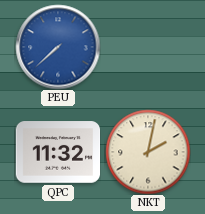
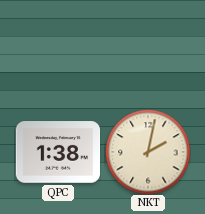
PEU: 7:38 -> none
QPC: 11:32 -> 1:38
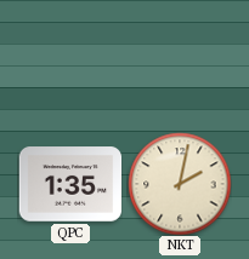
QPC: 1:38 -> 1:35
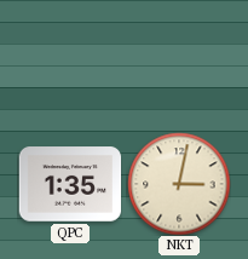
NKT: 2:02 -> 3:02
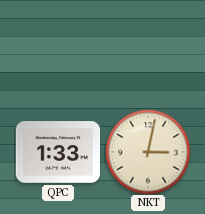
QPC: 1:35 -> 1:33
